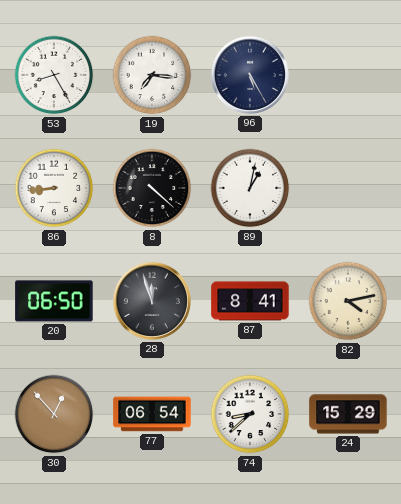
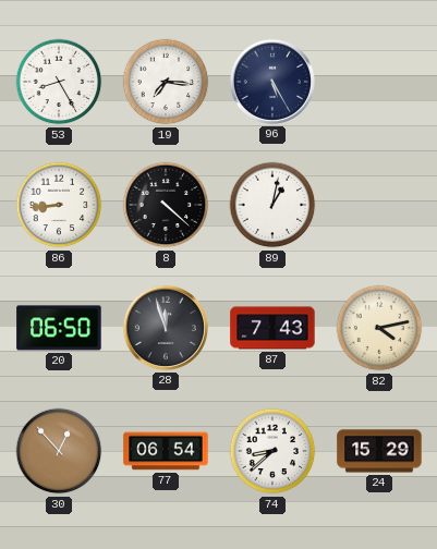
87: 8:41 -> 7:43
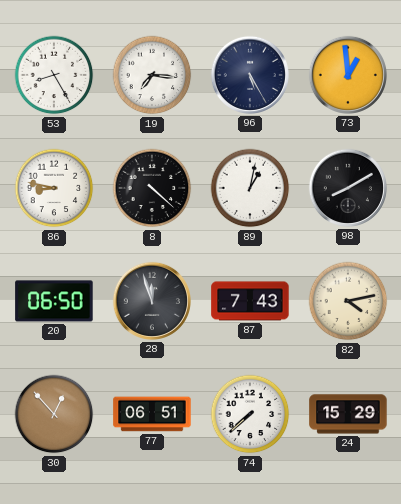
73: none -> 12:59
86: 8:44 -> 8:47
98: none -> 8:10
77: 06:54 -> 06:51
74: 8:38 -> 7:38
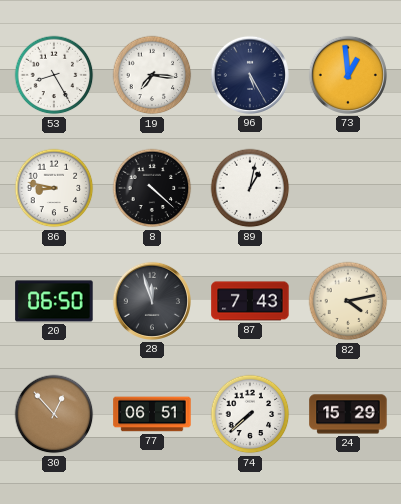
98: 8:10 -> none
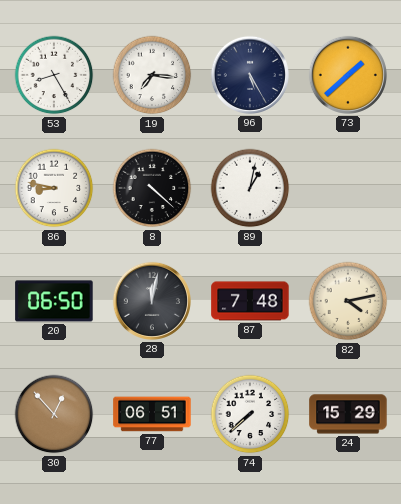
73: 12:59 -> 1:38
28: 11:57 -> 12:02
87: 7:43 -> 7:48
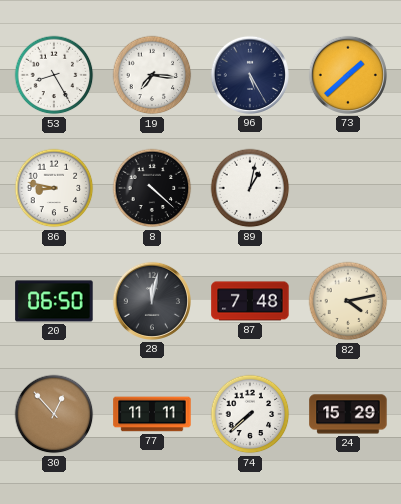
77: 06:51 -> 11:11
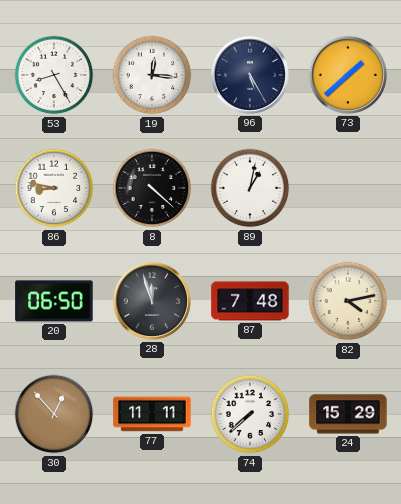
19: 7:16 -> 12:16
28: 12:02 -> 11:57
